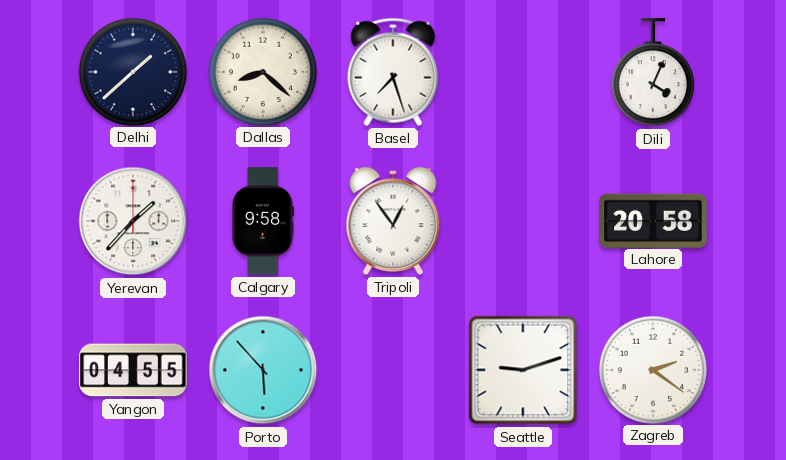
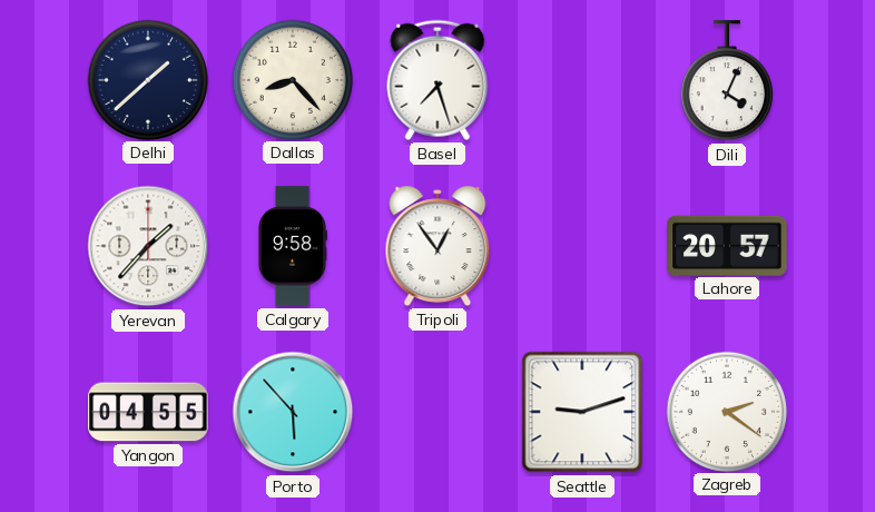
Dallas: 8:22 -> 8:23
Lahore: 20:58 -> 20:57
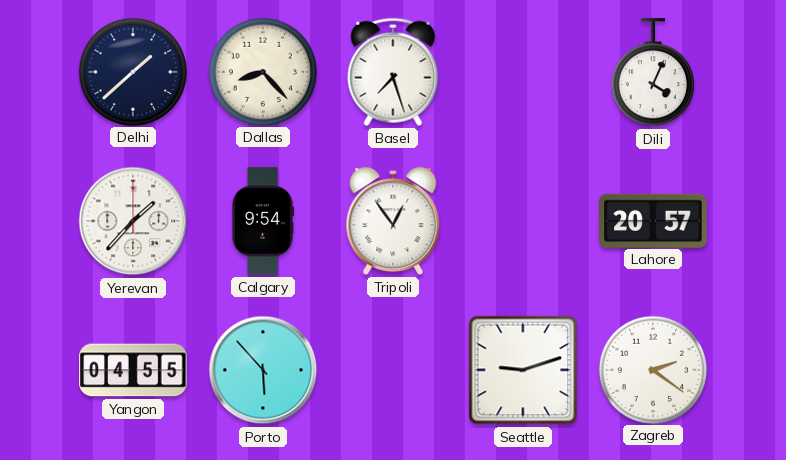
Calgary: 9:58 -> 9:54
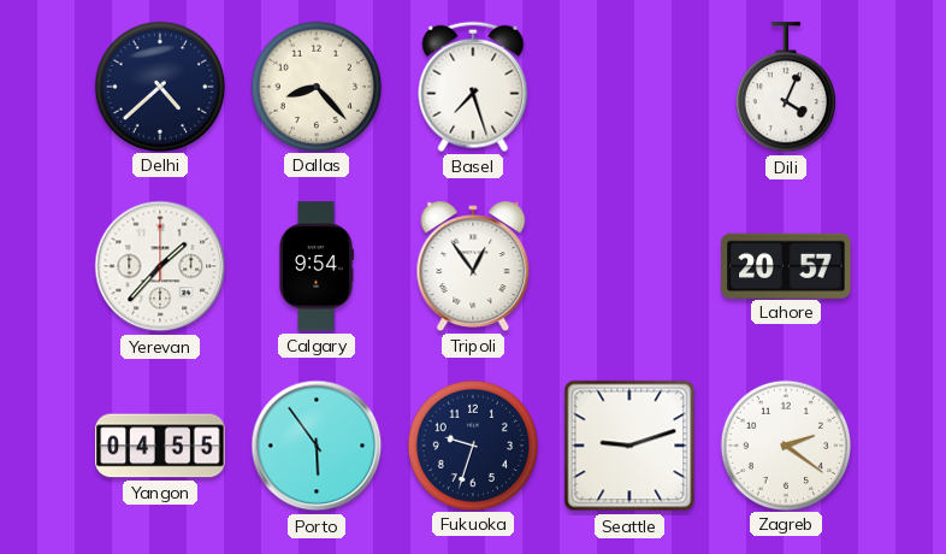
Delhi: 1:38 -> 4:38
Porto: 5:53 -> 5:54
Fukuoka: none -> 9:33
